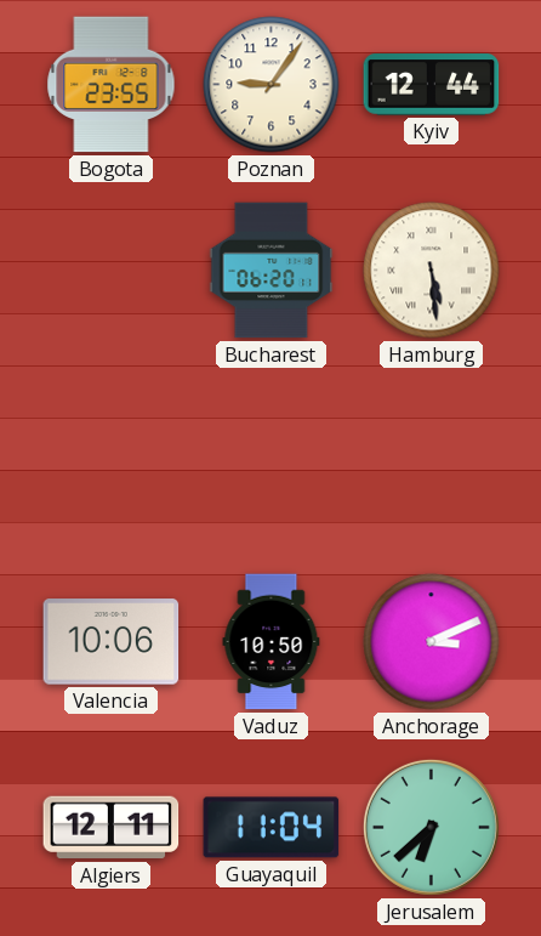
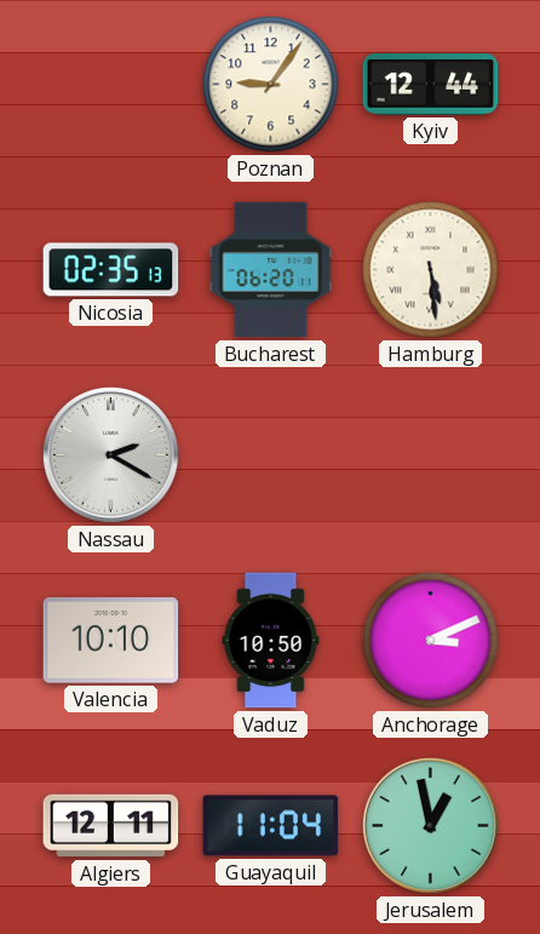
Bogota: 23:55 -> none
Nicosia: none -> 02:35
Nassau: none -> 2:20
Valencia: 10:06 -> 10:10
Jerusalem: 6:38 -> 12:58
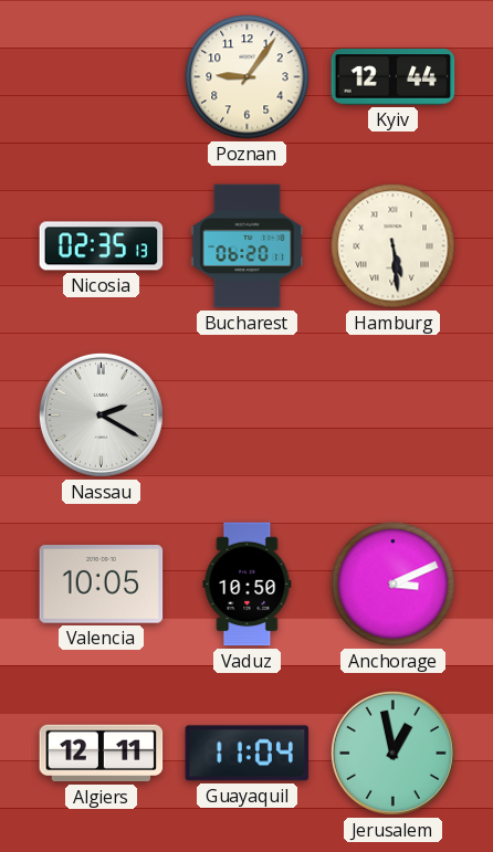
Valencia: 10:10 -> 10:05
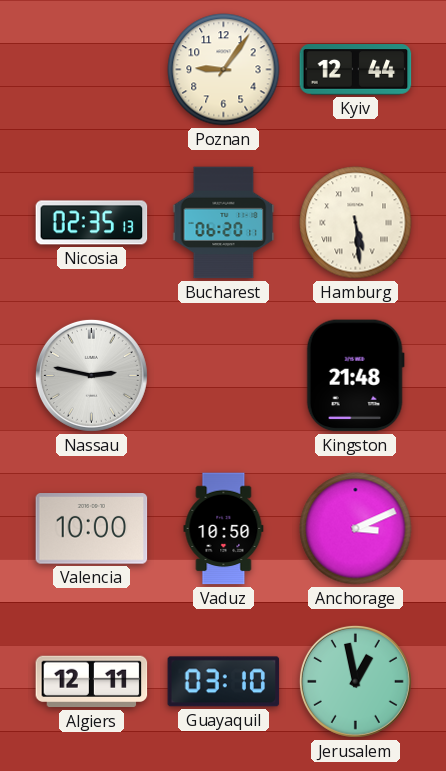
Nassau: 2:20 -> 2:47
Kingston: none -> 21:48
Valencia: 10:05 -> 10:00
Guayaquil: 11:04 -> 03:10
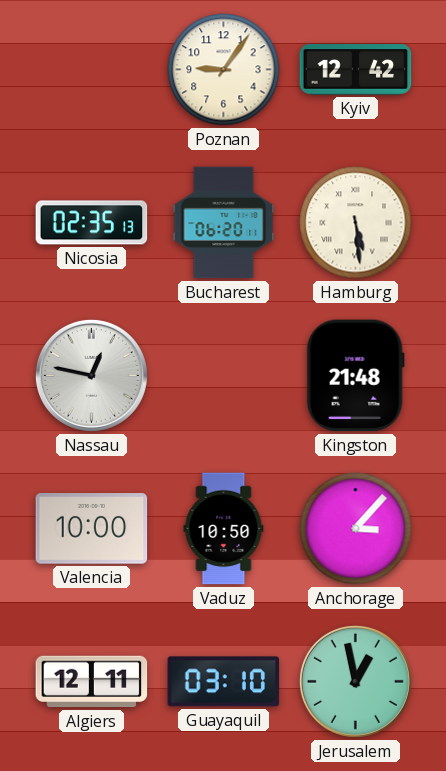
Kyiv: 12:44 -> 12:42
Nassau: 2:47 -> 12:47
Anchorage: 3:11 -> 3:07
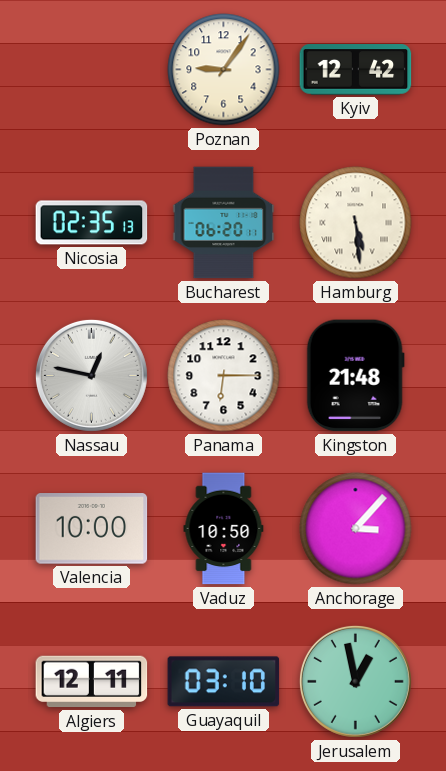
Panama: none -> 6:15
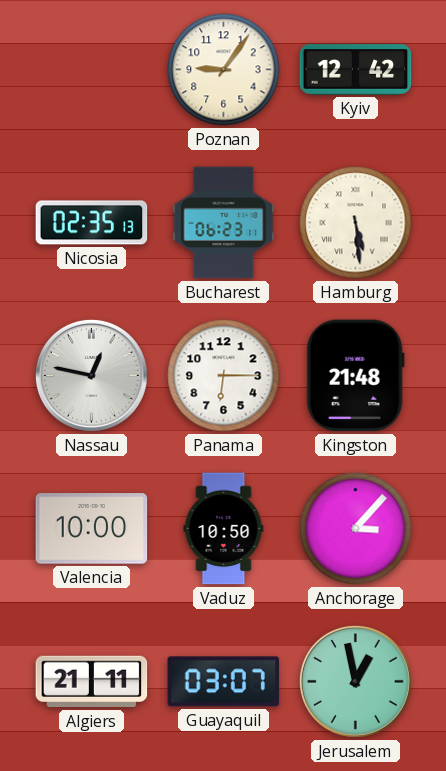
Bucharest: 06:20 -> 06:23
Algiers: 12:11 -> 21:11
Guayaquil: 03:10 -> 03:07
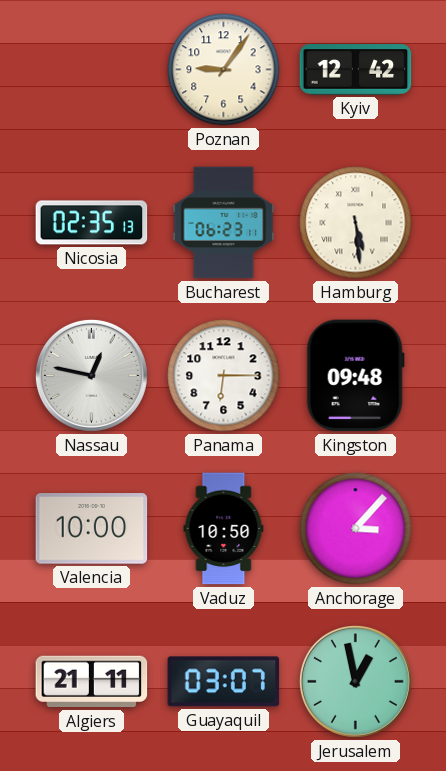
Kingston: 21:48 -> 09:48
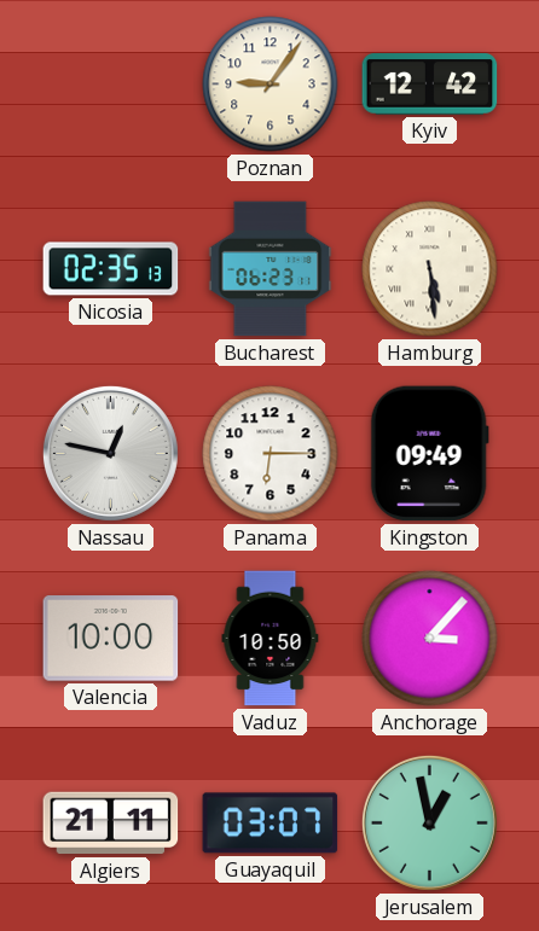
Kingston: 09:48 -> 09:49
